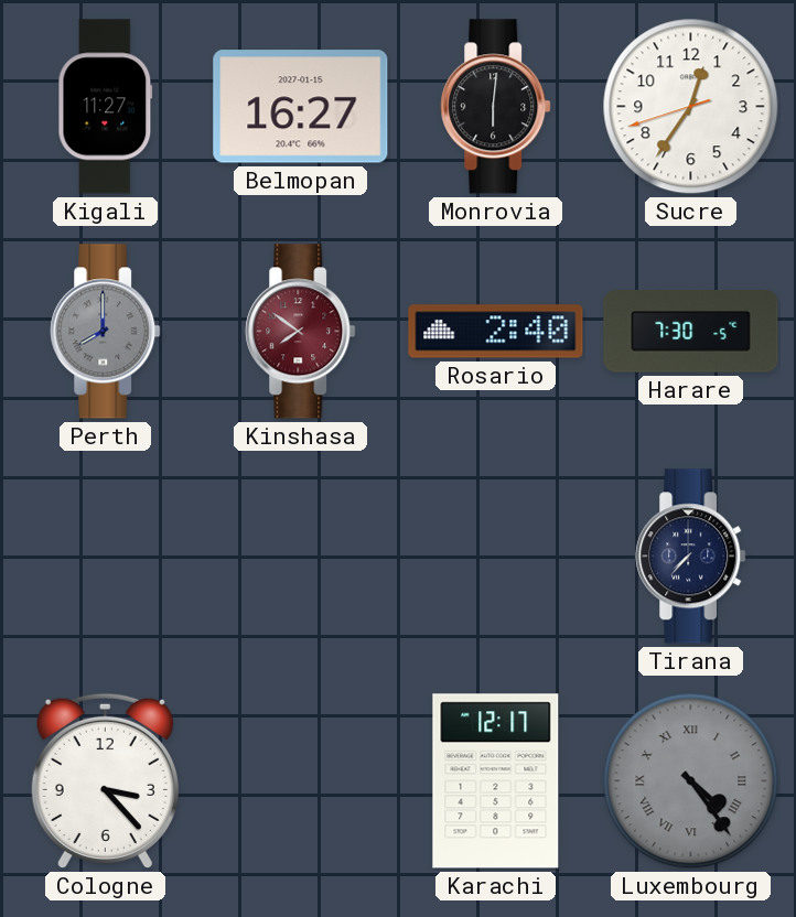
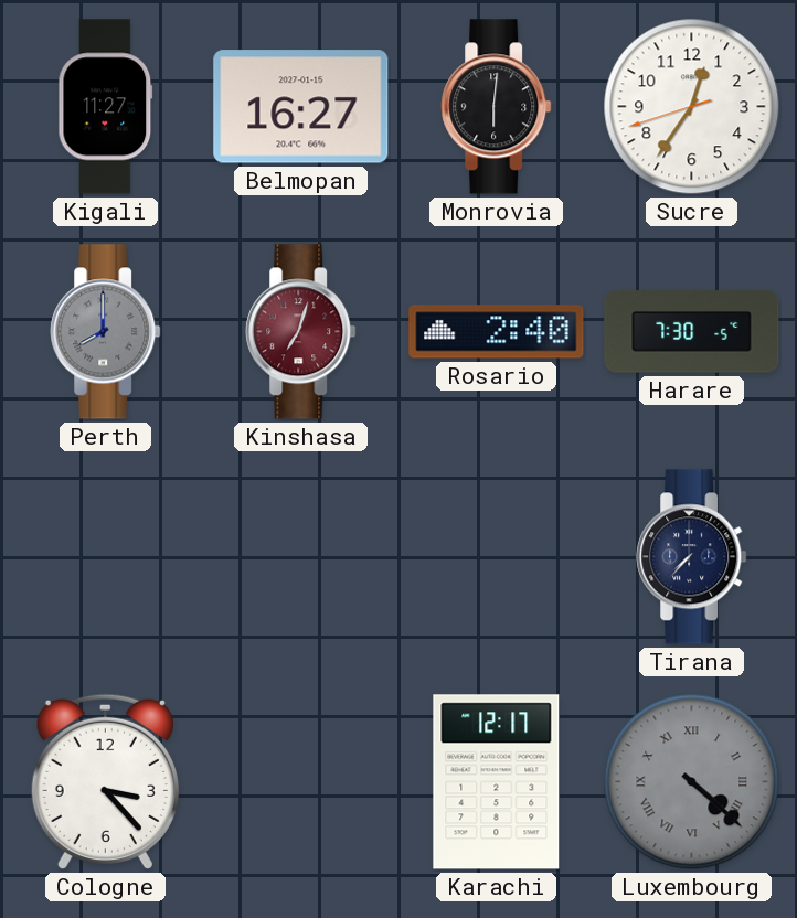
Kinshasa: 7:51 -> 7:03
Luxembourg: 4:24 -> 4:22
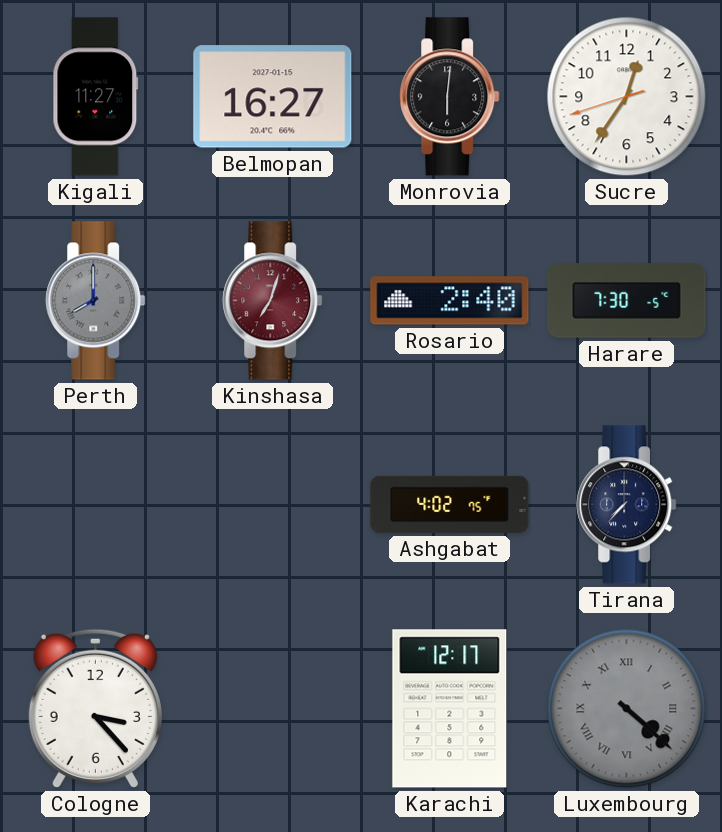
Ashgabat: none -> 4:02
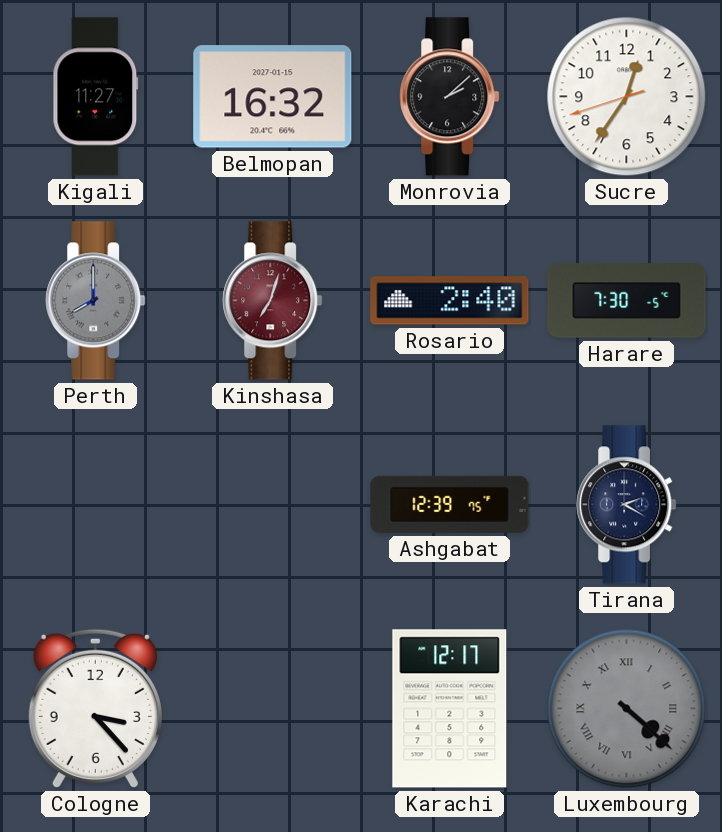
Belmopan: 16:27 -> 16:32
Monrovia: 6:01 -> 2:08
Ashgabat: 4:02 -> 12:39
Tirana: 7:37 -> 2:20
